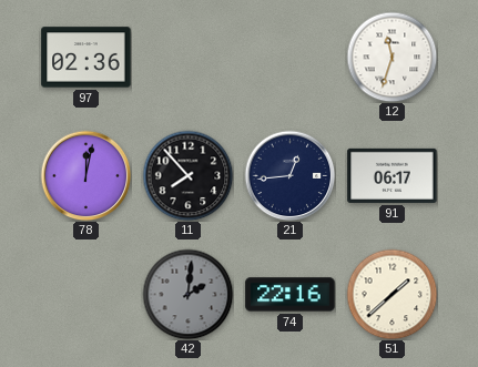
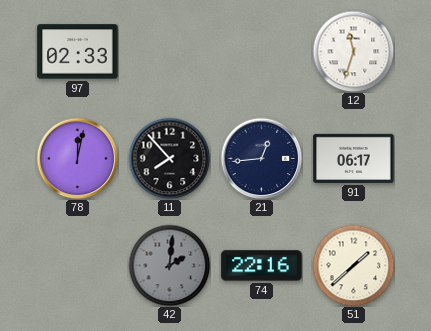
97: 02:36 -> 02:33
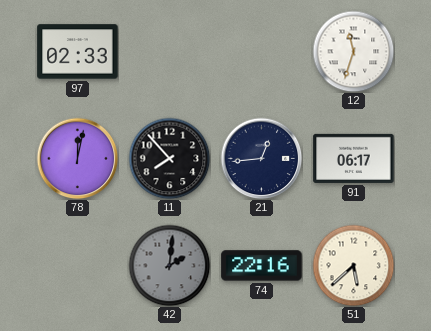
51: 1:38 -> 5:38
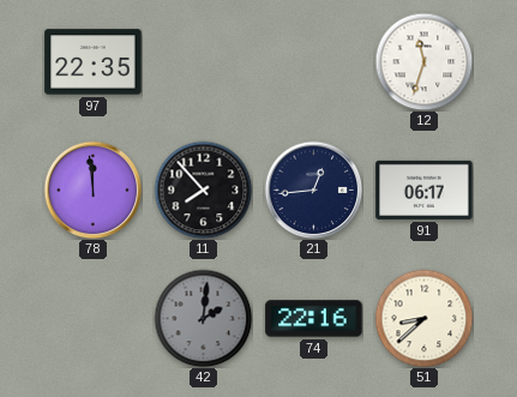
97: 02:33 -> 22:35
78: 12:02 -> 11:59
51: 5:38 -> 8:38
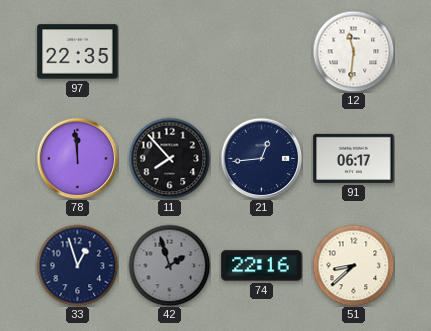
12: 11:33 -> 11:31
33: none -> 12:57
42: 2:01 -> 1:57
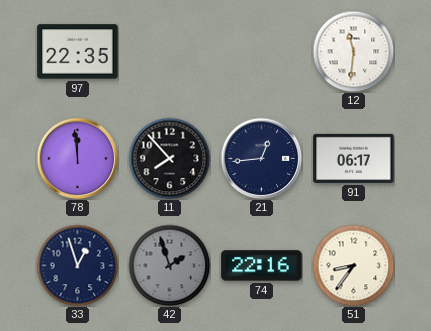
51: 8:38 -> 8:36
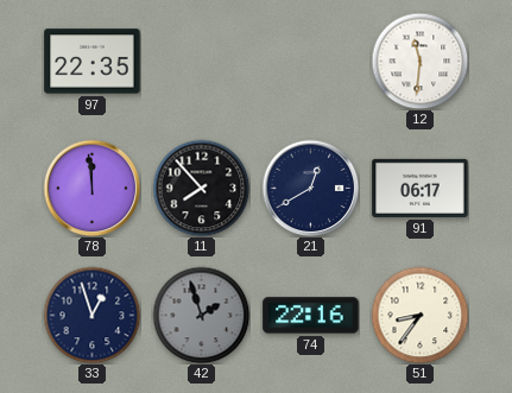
21: 12:44 -> 12:40
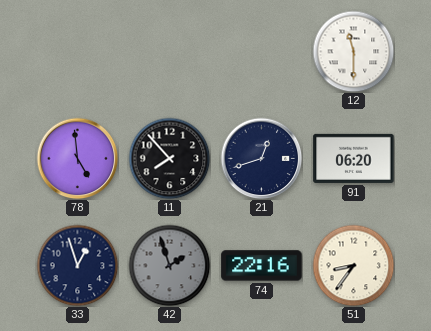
97: 22:35 -> none
12: 11:31 -> 11:30
78: 11:59 -> 4:59
21: 12:40 -> 12:42
91: 06:17 -> 06:20
